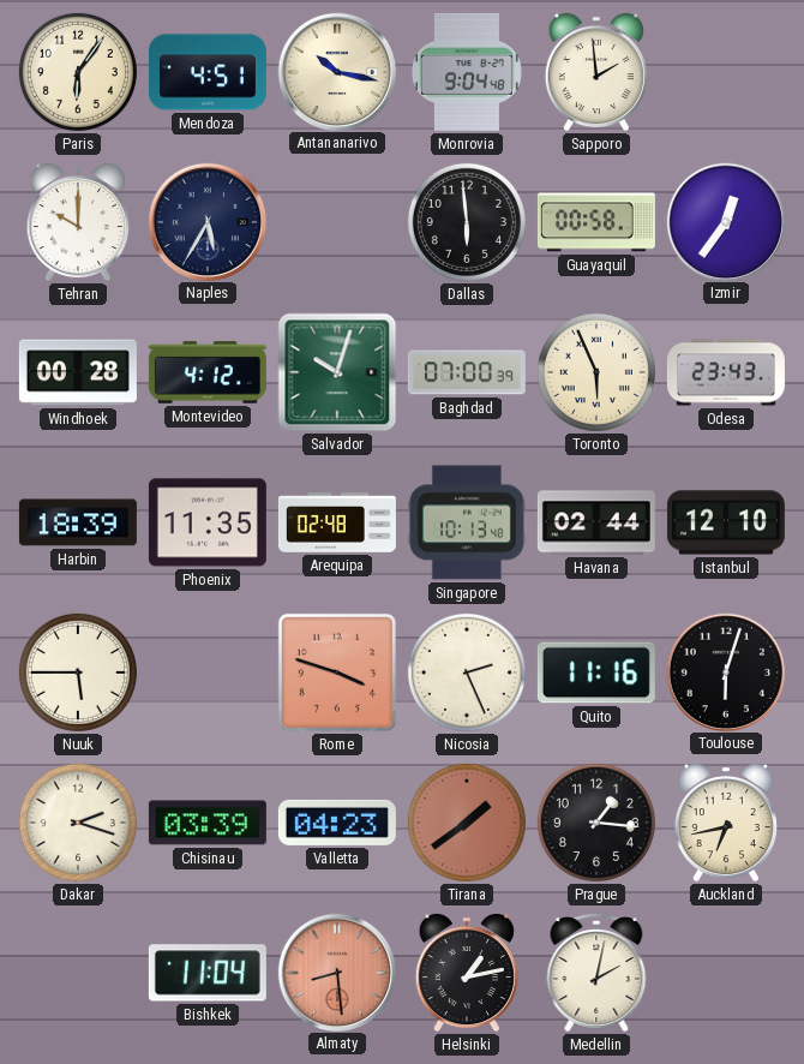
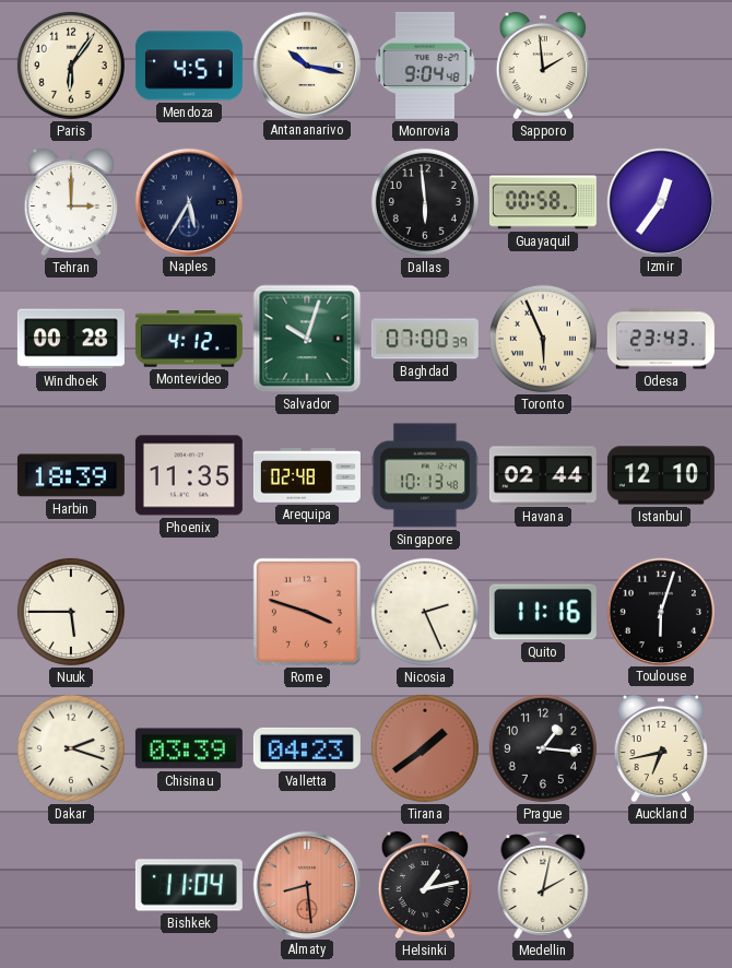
Tehran: 10:00 -> 3:00
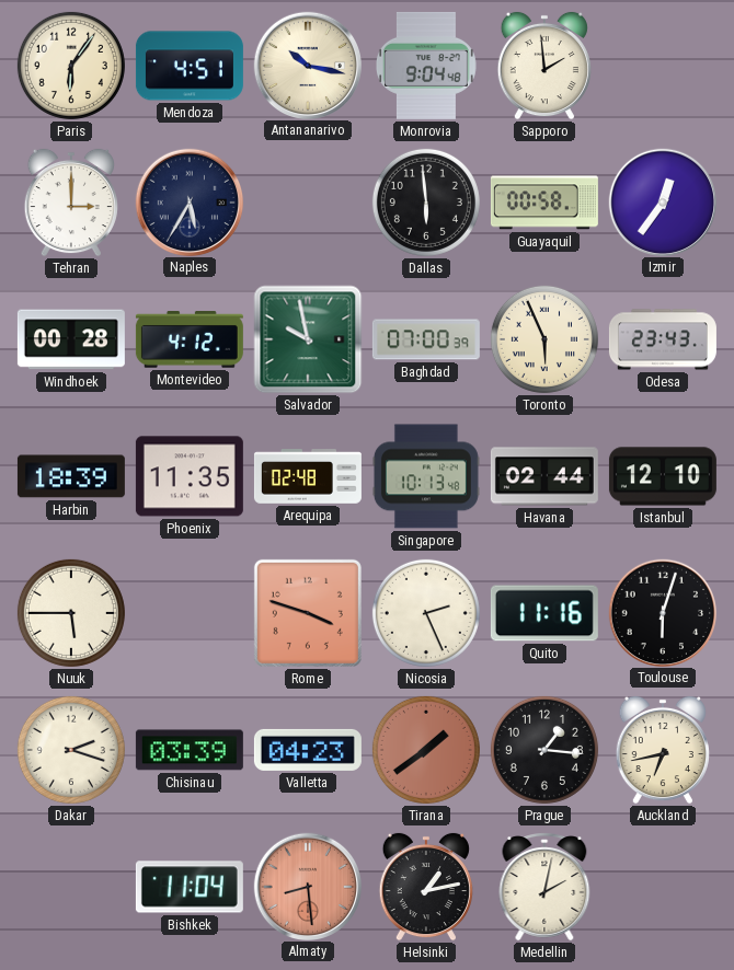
Salvador: 10:03 -> 9:58
